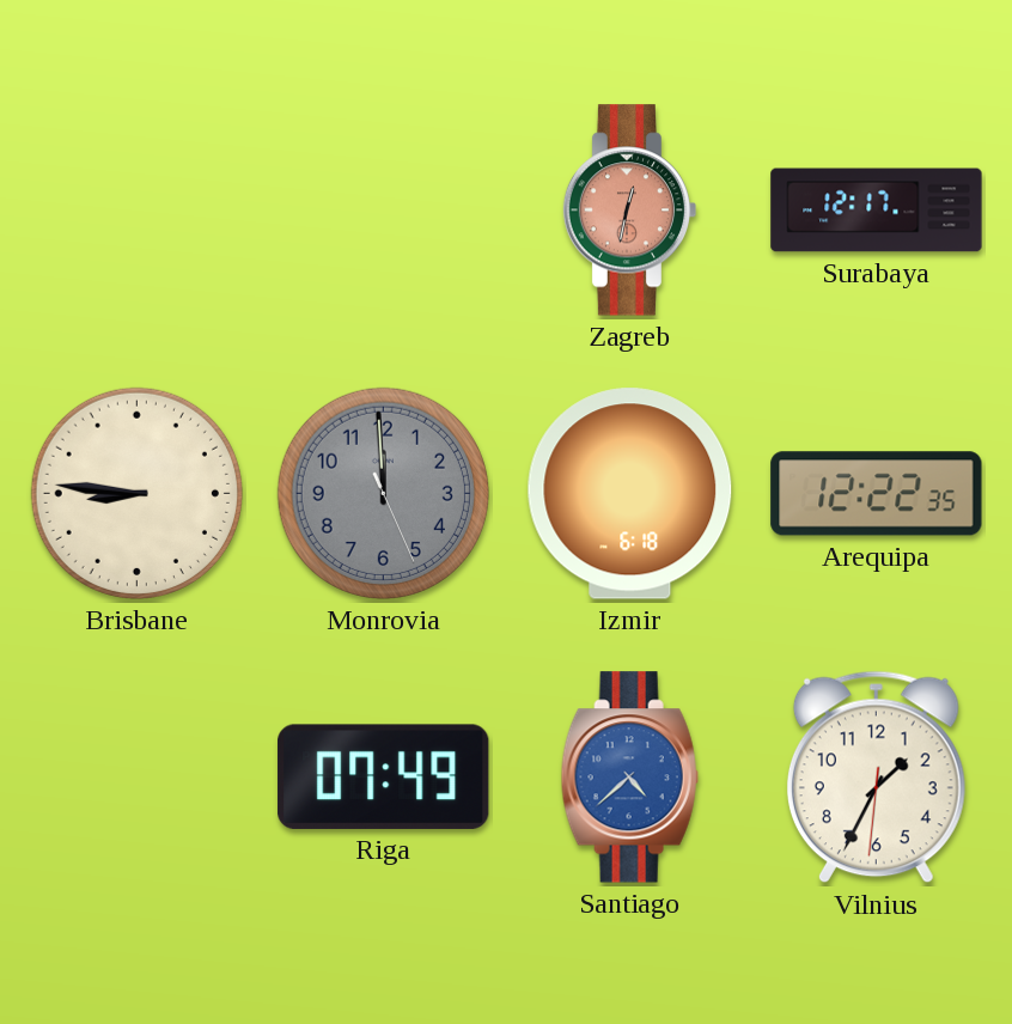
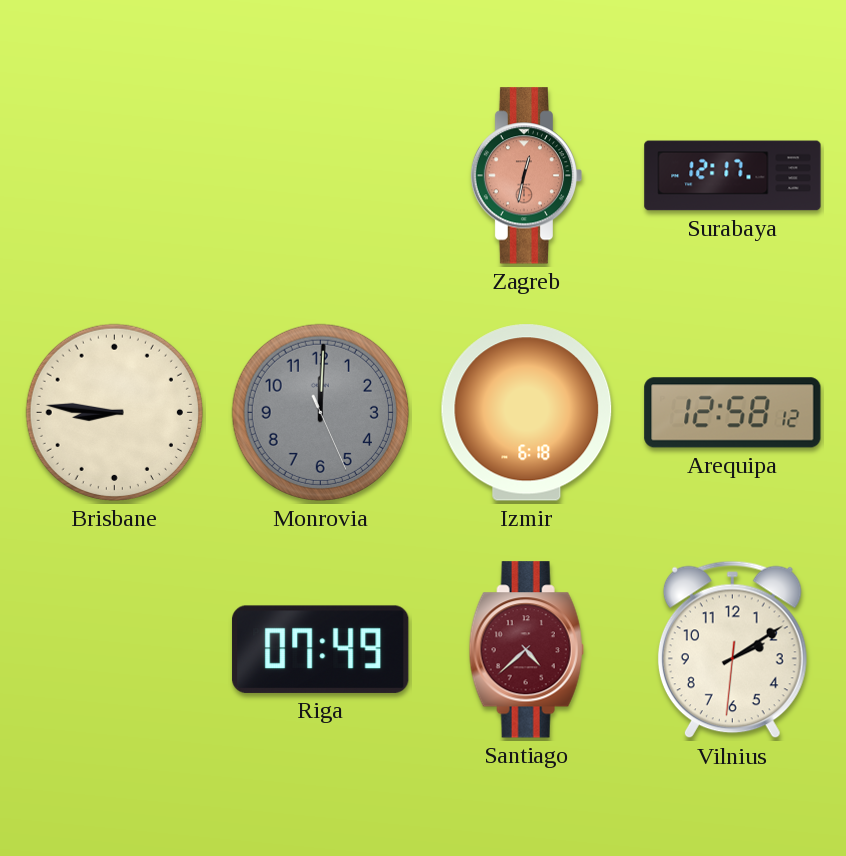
Monrovia: 11:59 -> 12:00
Arequipa: 12:22 -> 12:58
Santiago dial: blue -> burgundy
Vilnius: 1:34 -> 2:09
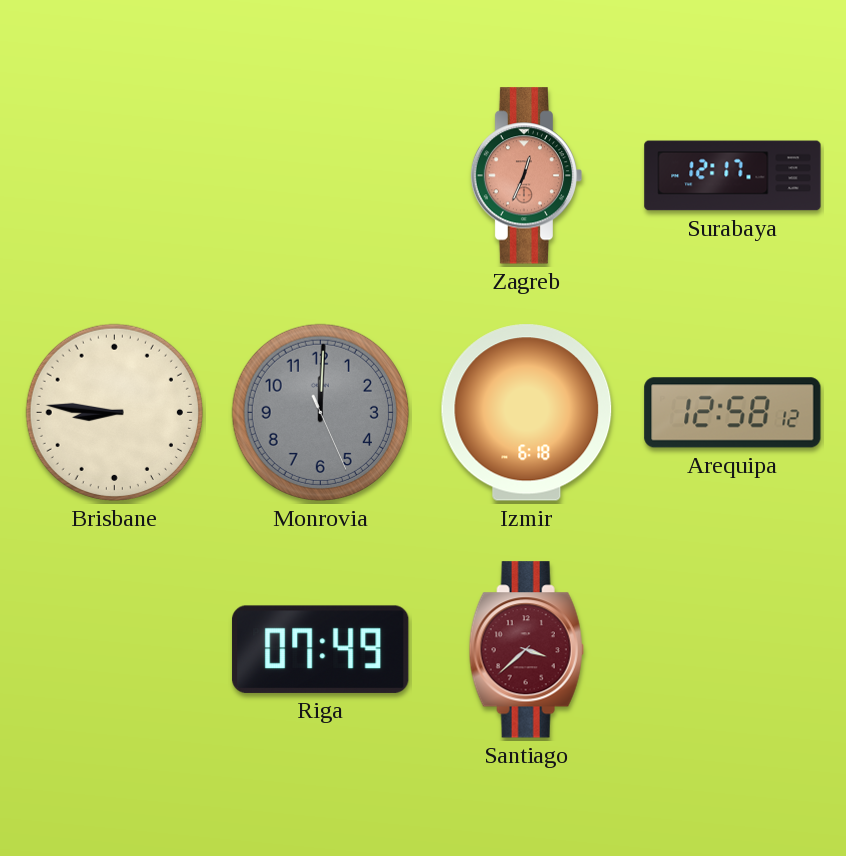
Zagreb: 12:32 -> 12:34
Santiago: 4:38 -> 3:38
Vilnius: 2:09 -> none
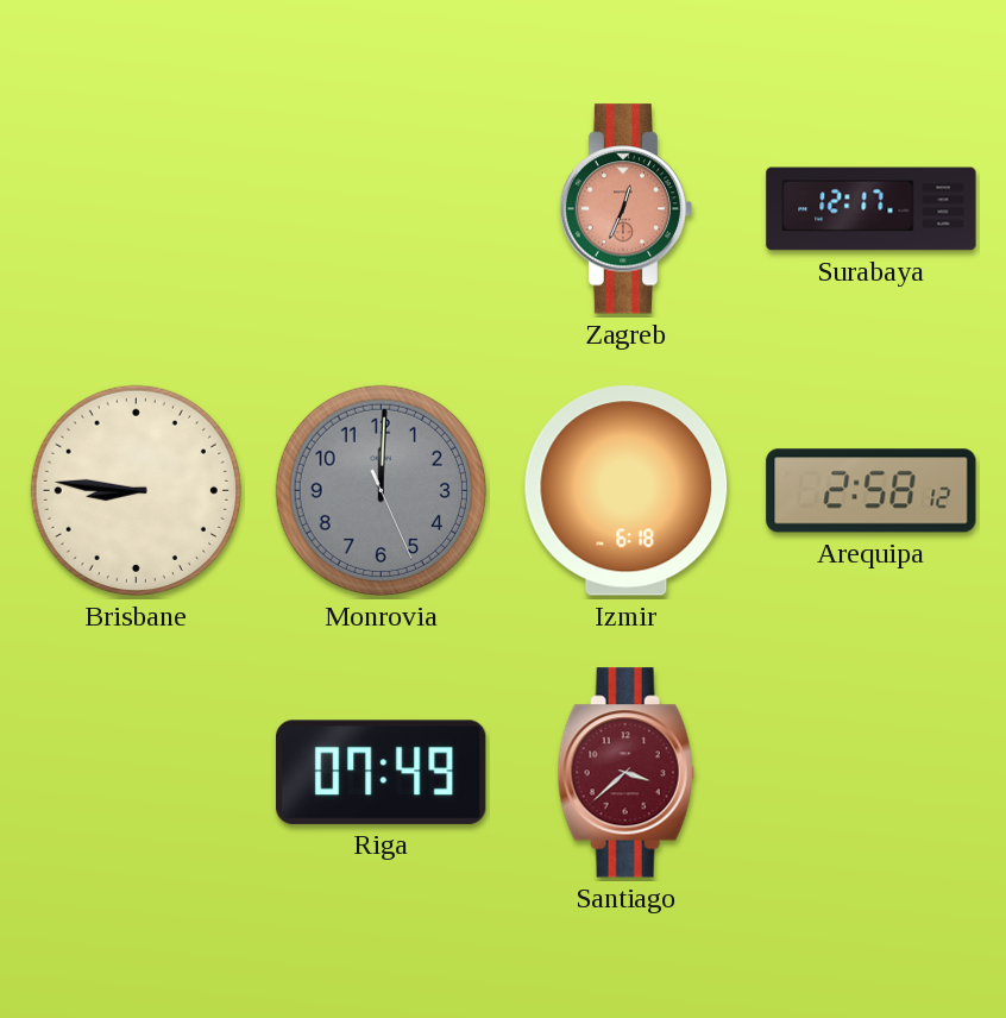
Arequipa: 12:58 -> 2:58
